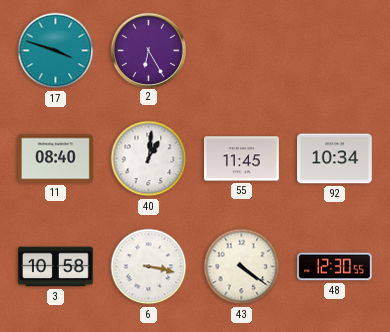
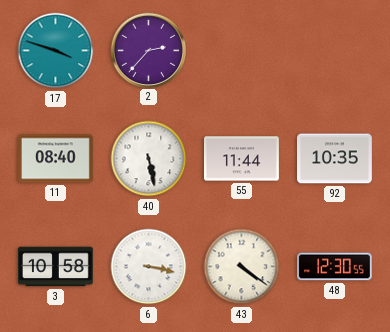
2: 6:25 -> 2:37
40: 1:01 -> 5:28
55: 11:45 -> 11:44
92: 10:34 -> 10:35
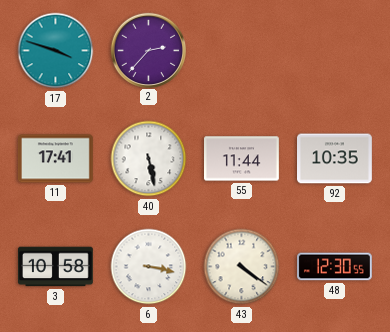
11: 08:40 -> 17:41
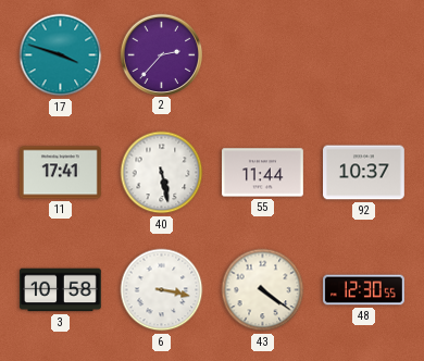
92: 10:35 -> 10:37
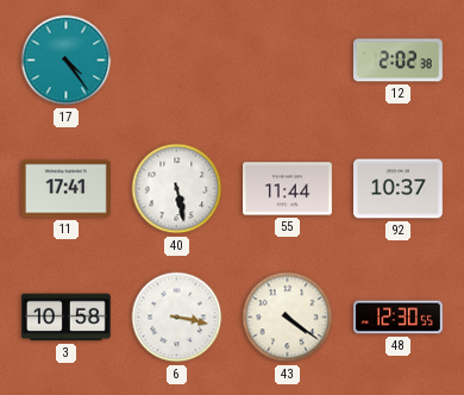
17: 3:48 -> 4:24
2: 2:37 -> none
12: none -> 2:02
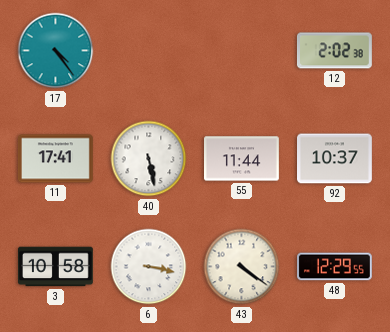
48: 12:30 -> 12:29
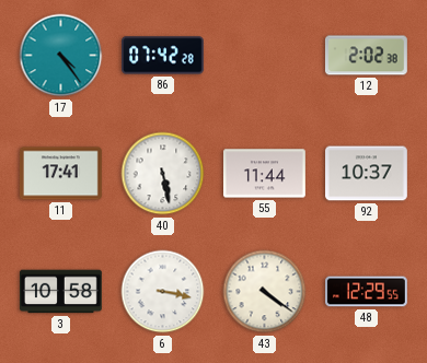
86: none -> 07:42
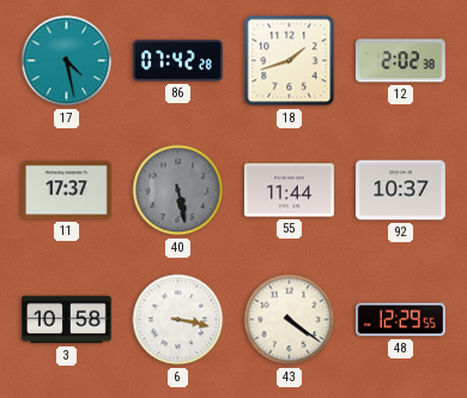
17: 4:24 -> 4:28
18: none -> 1:42
11: 17:41 -> 17:37
40 dial: white -> grey
